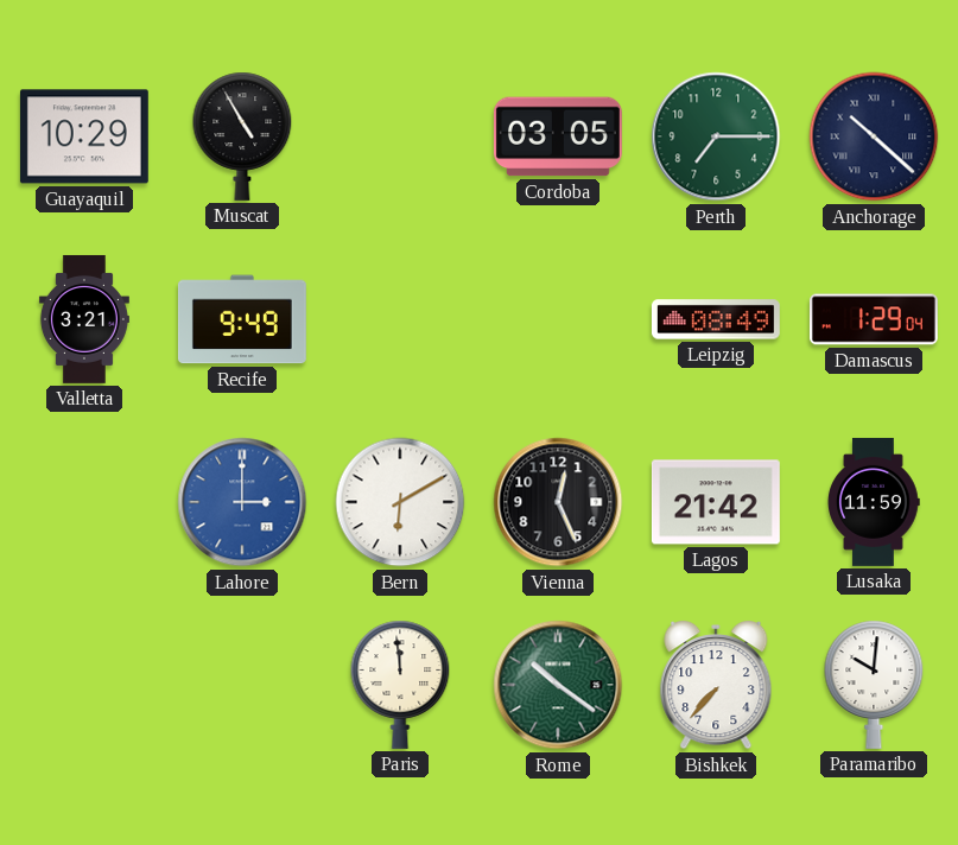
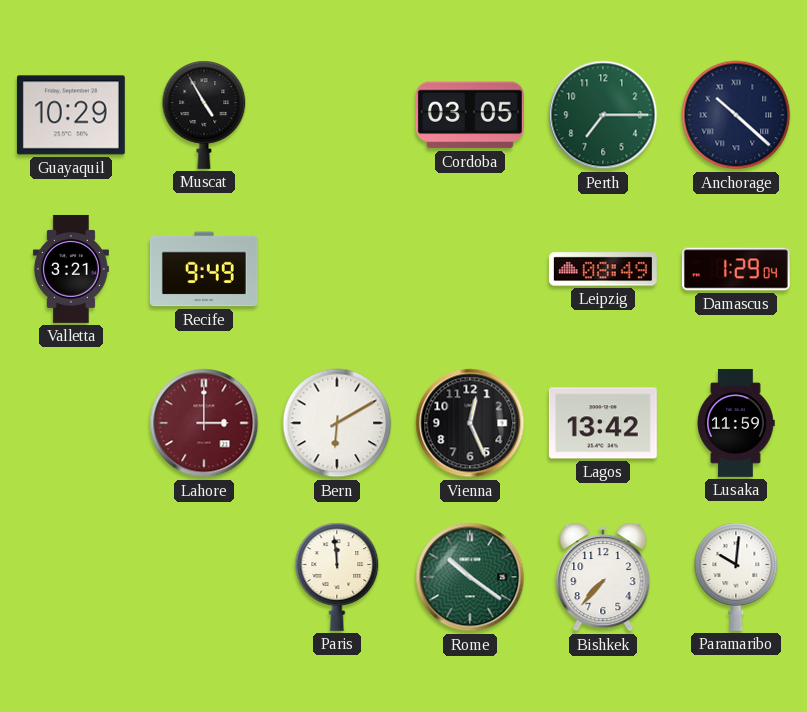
Lahore dial: blue -> burgundy
Lagos: 21:42 -> 13:42
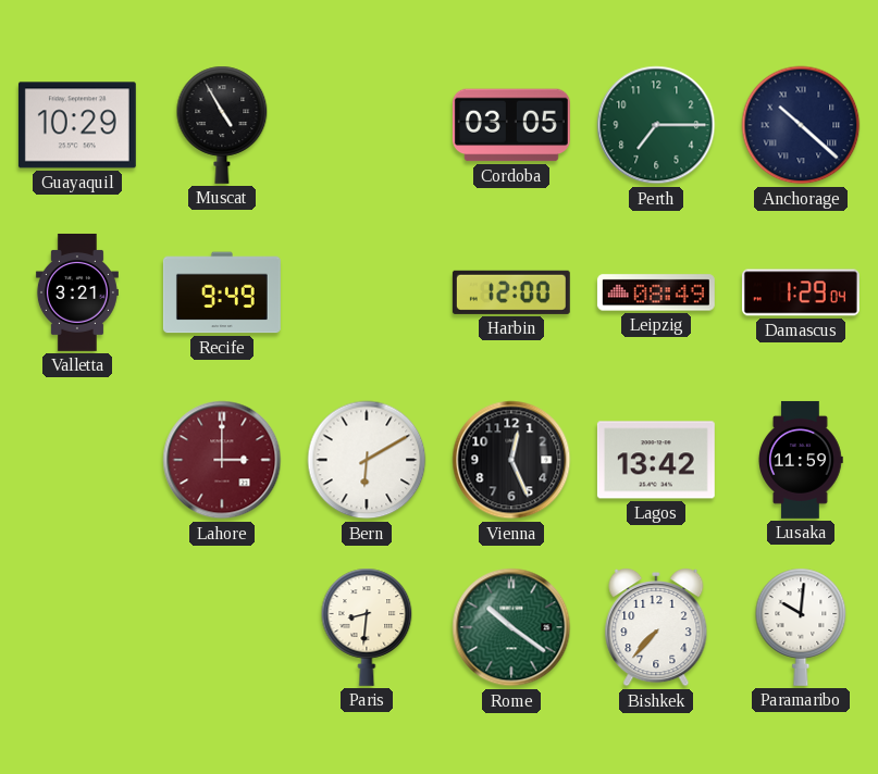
Harbin: none -> 12:00
Paris: 11:59 -> 8:31
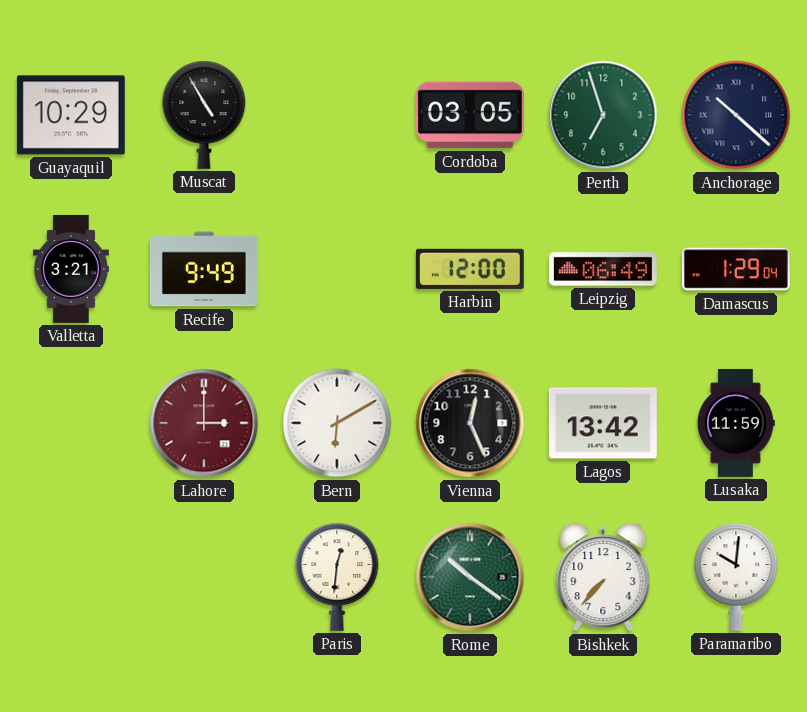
Perth: 7:15 -> 6:57
Leipzig: 08:49 -> 06:49
Paris: 8:31 -> 12:31
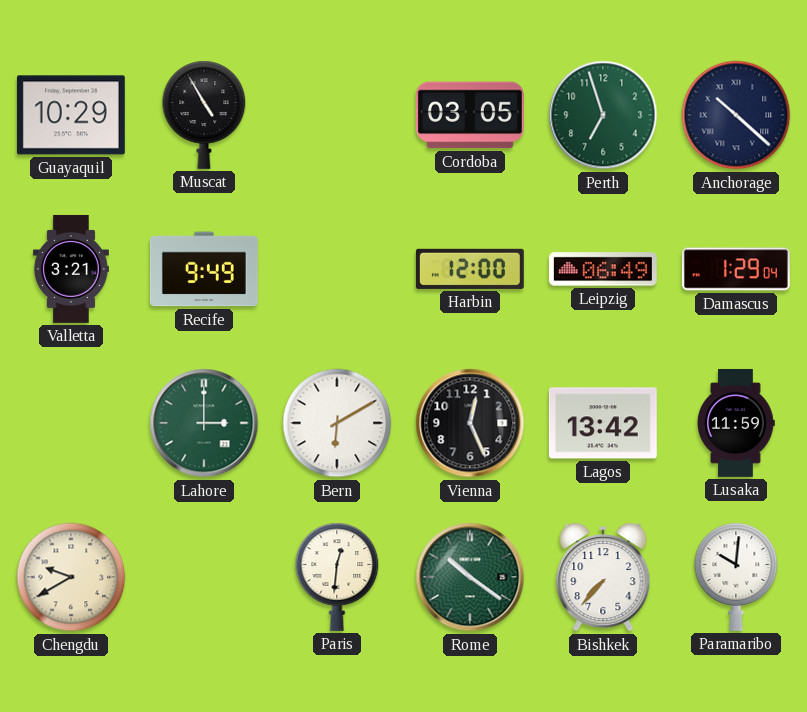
Lahore dial: burgundy -> green
Chengdu: none -> 9:40
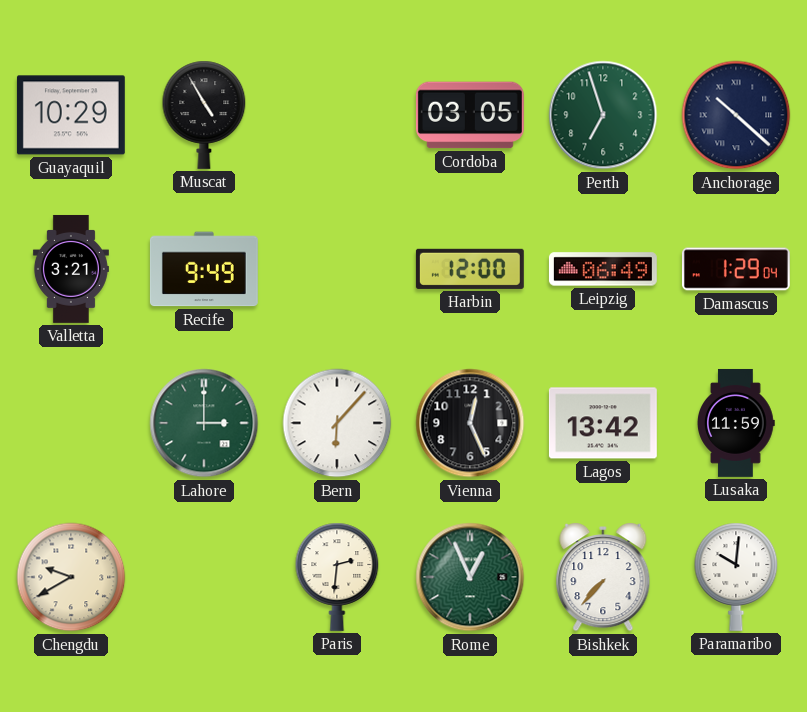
Bern: 6:10 -> 6:07
Paris: 12:31 -> 2:31
Rome: 10:21 -> 12:56
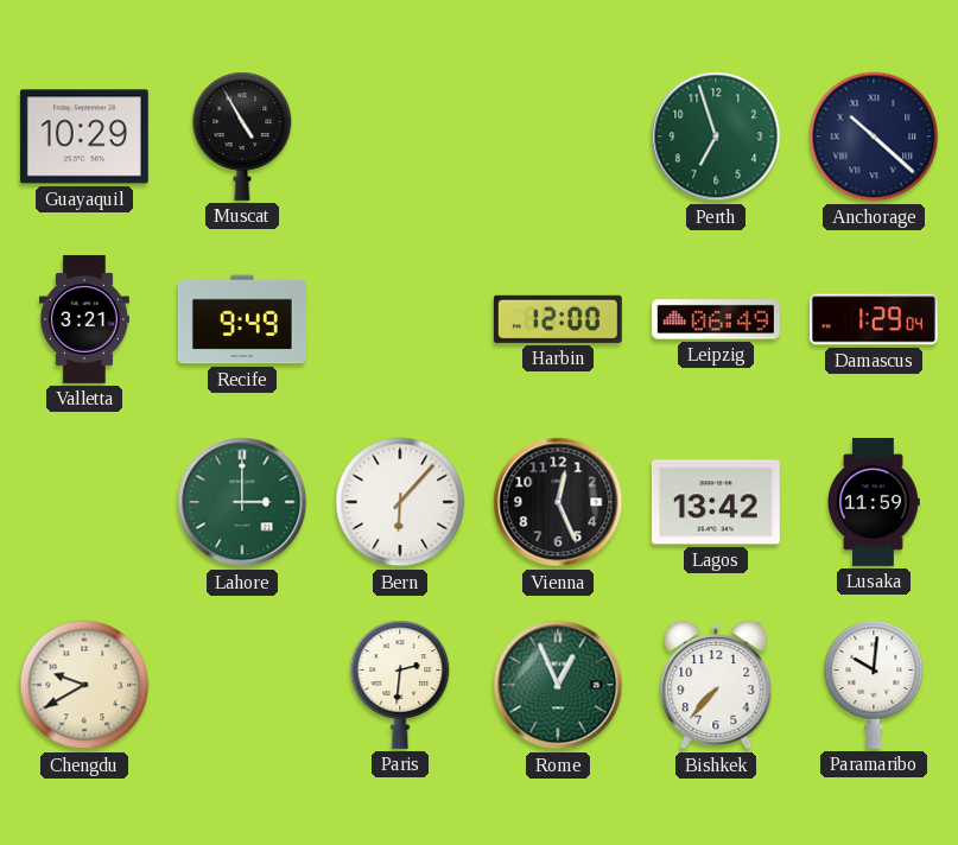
Cordoba: 03:05 -> none
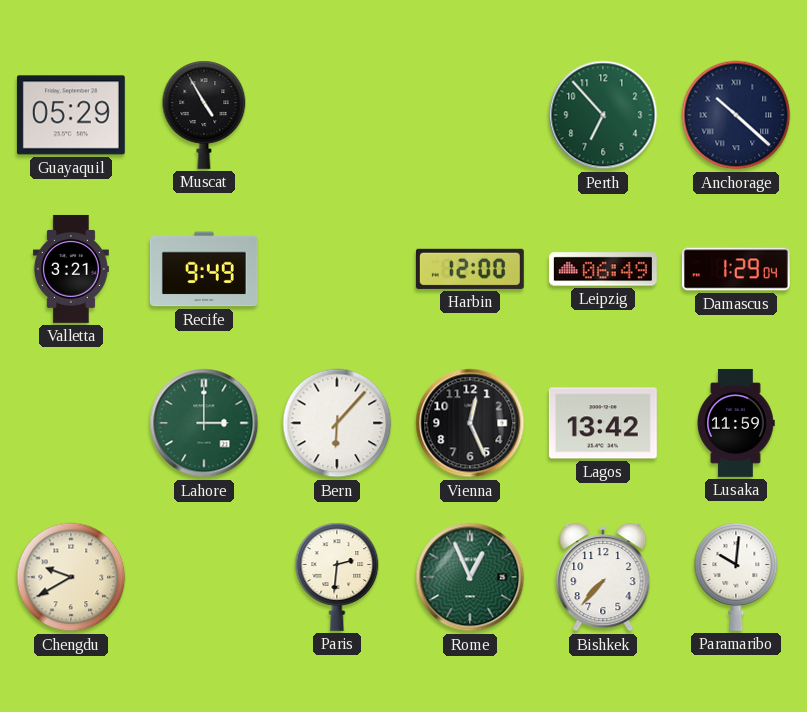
Guayaquil: 10:29 -> 05:29
Perth: 6:57 -> 6:53
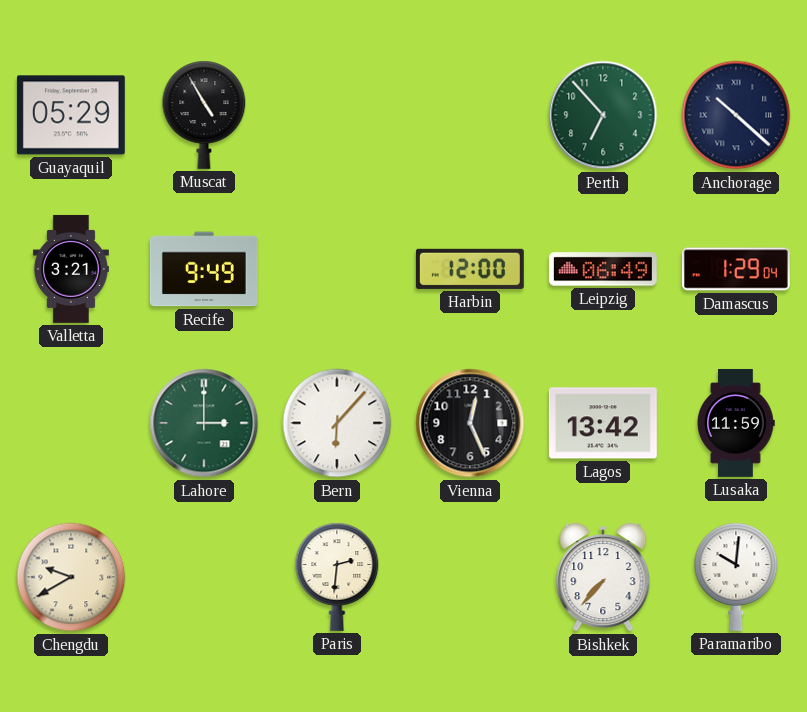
Rome: 12:56 -> none
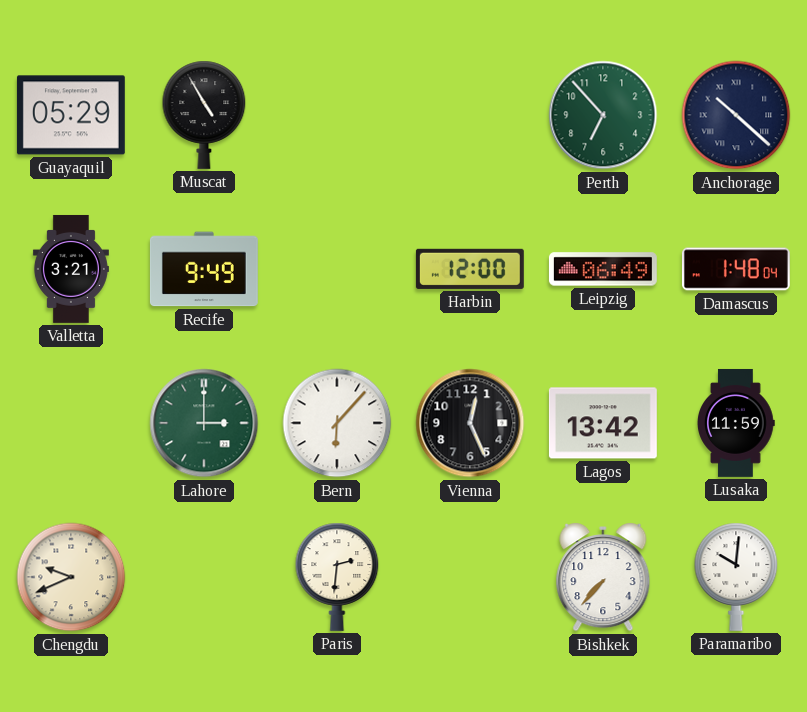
Damascus: 1:29 -> 1:48
Chengdu: 9:40 -> 9:41
